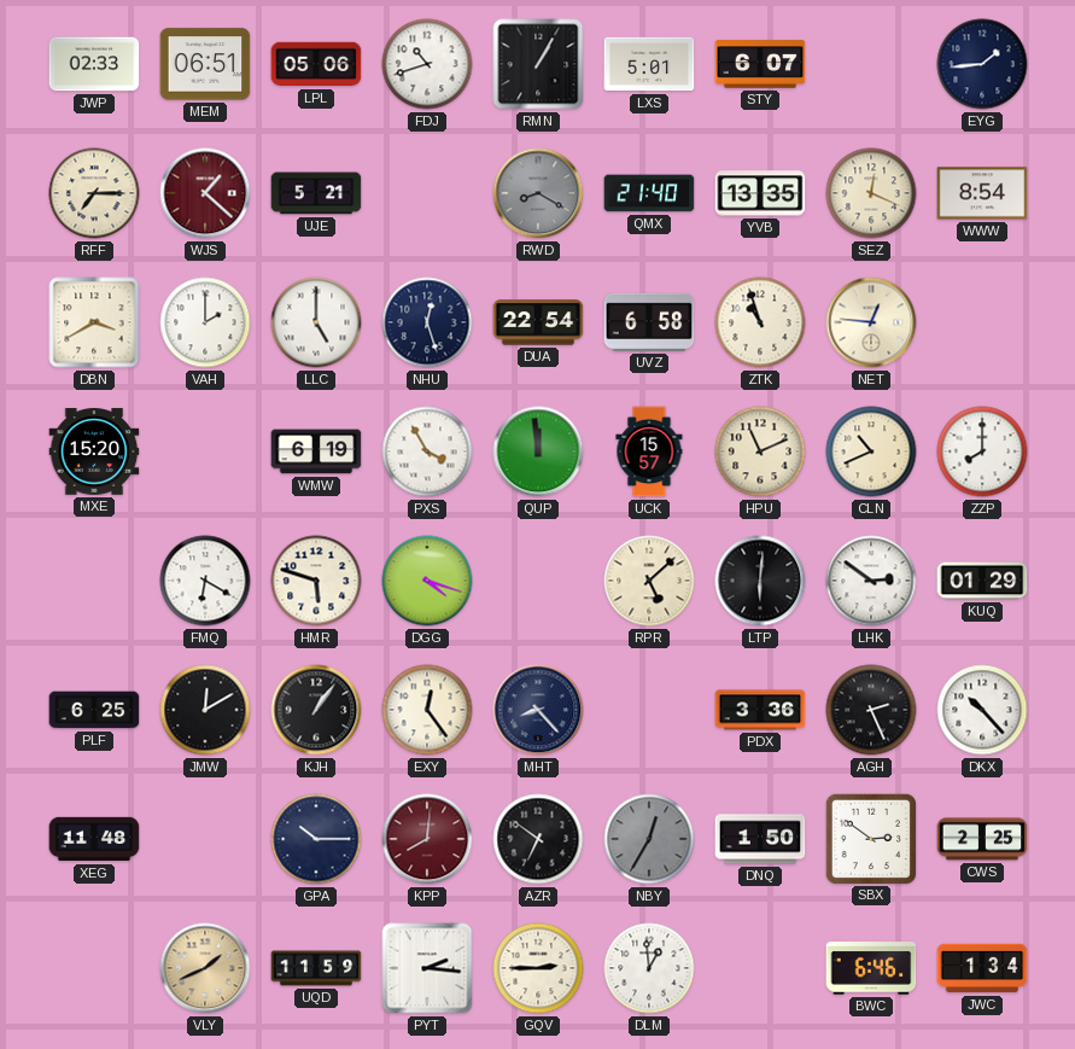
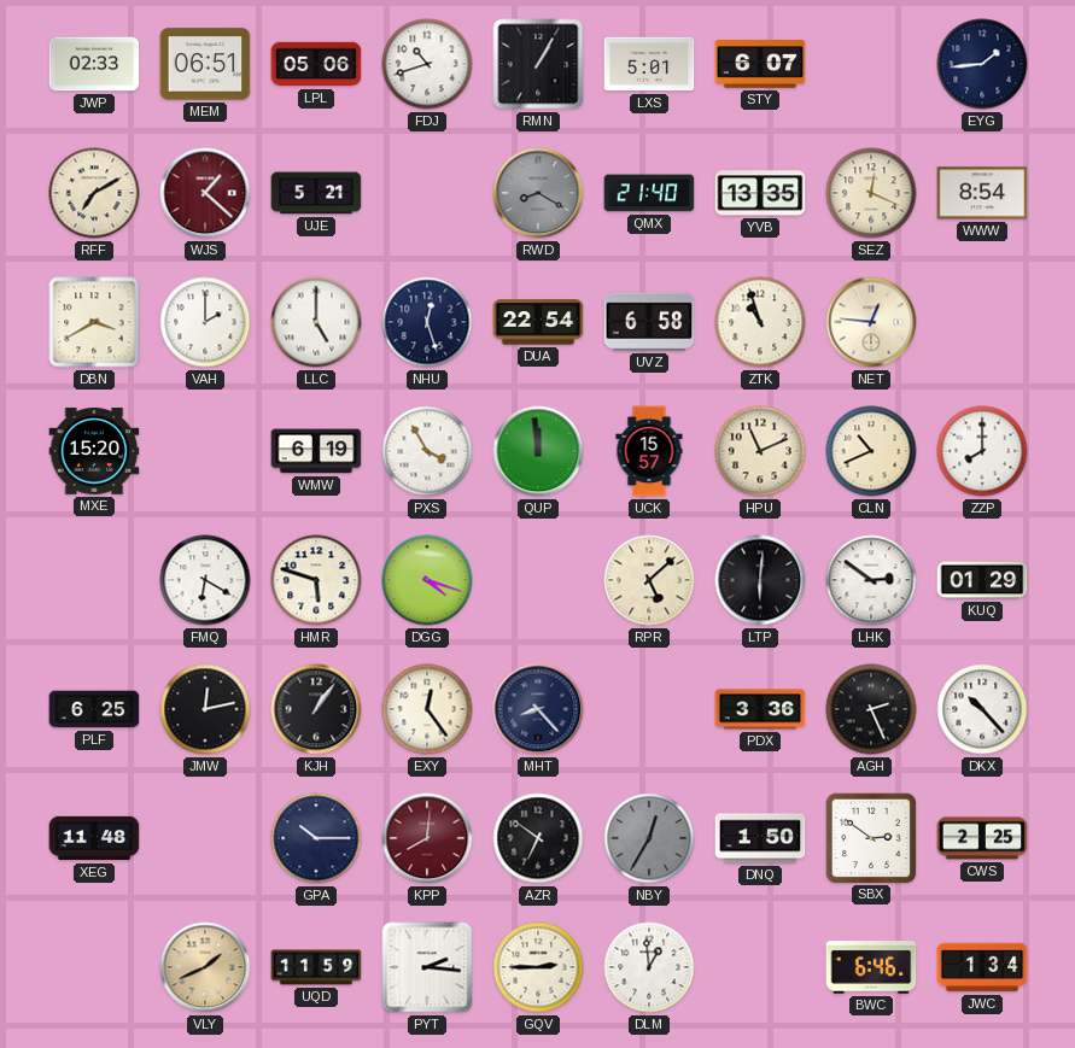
RFF: 7:15 -> 7:10
JMW: 12:10 -> 12:13
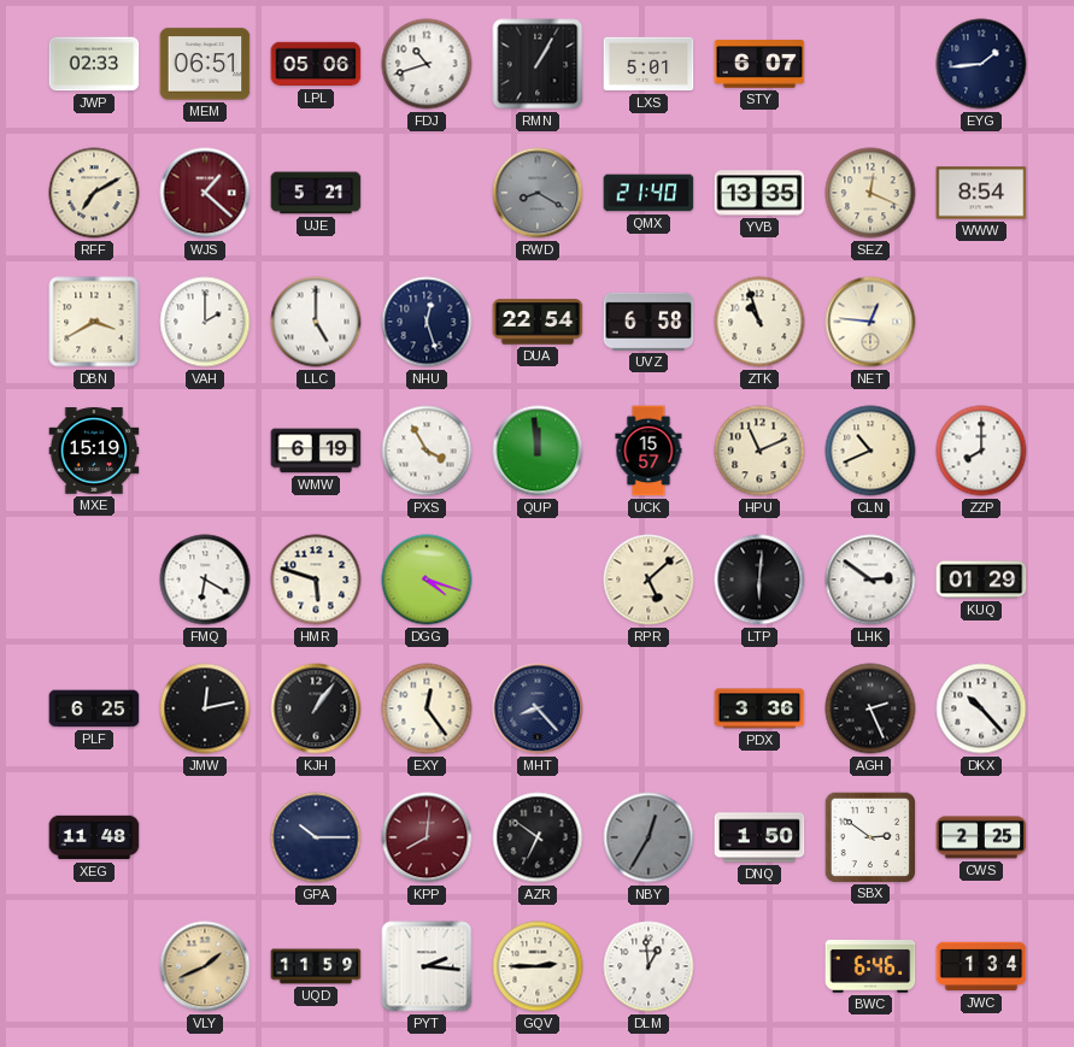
MXE: 15:20 -> 15:19
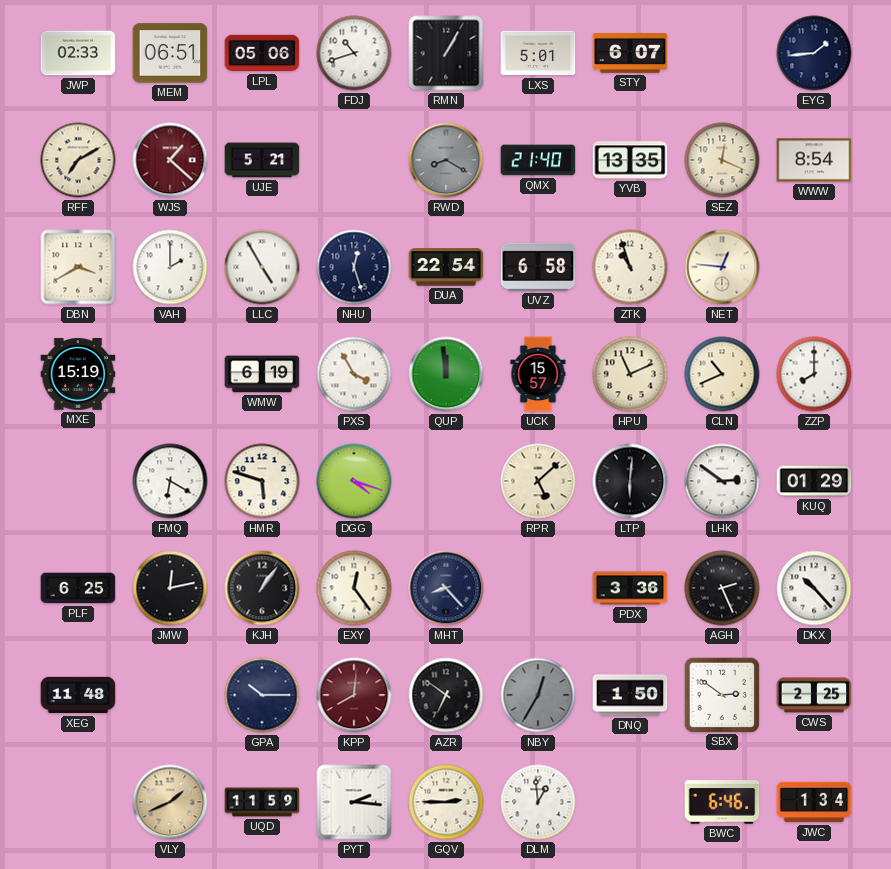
LLC: 5:00 -> 4:55
